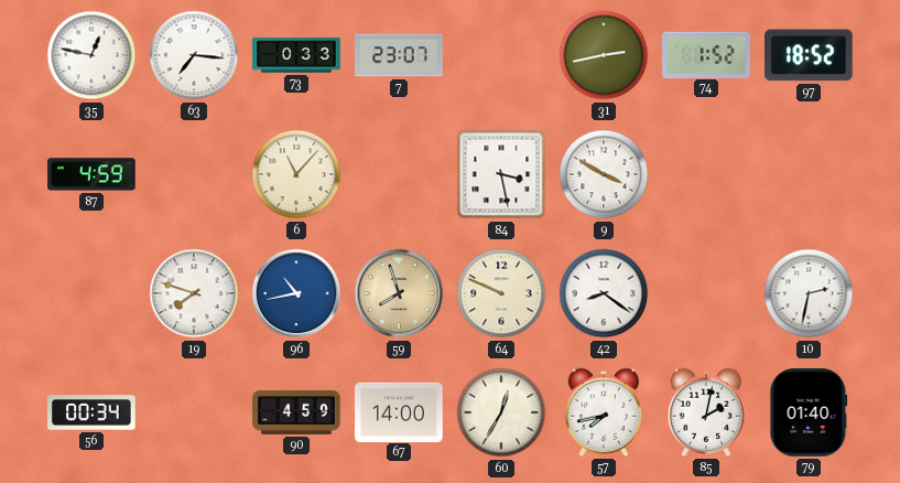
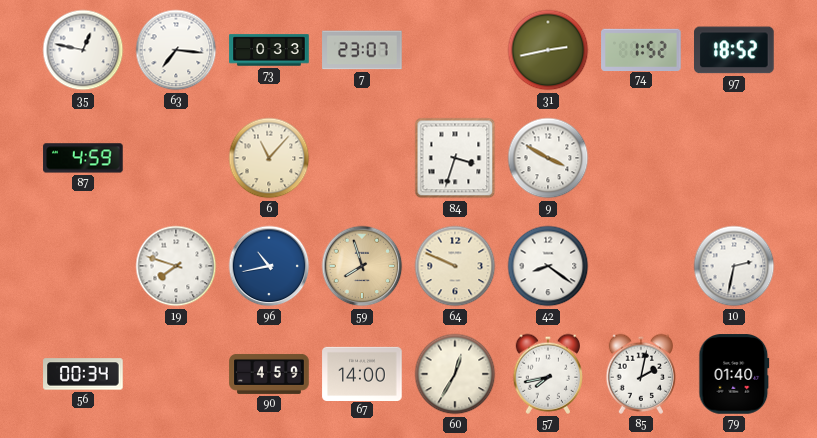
84: 3:28 -> 3:33
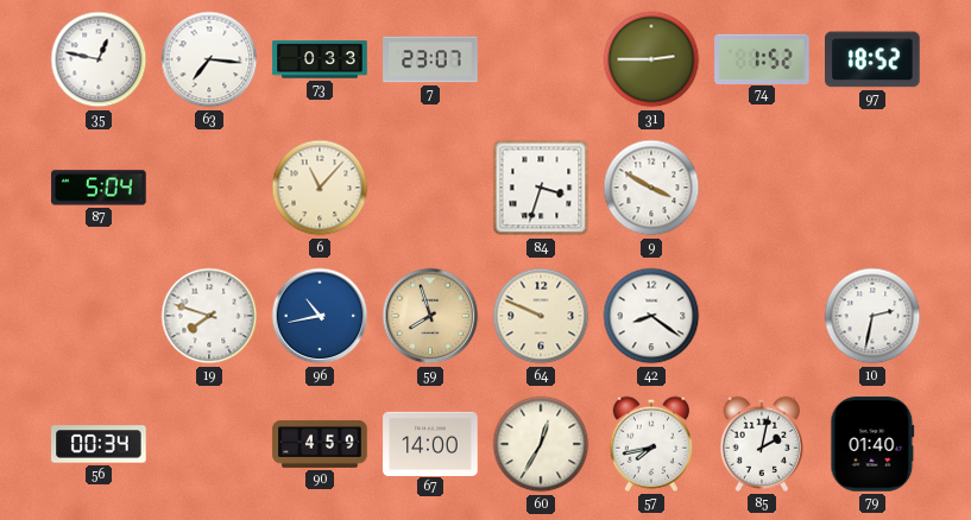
31: 2:43 -> 2:45
87: 4:59 -> 5:04
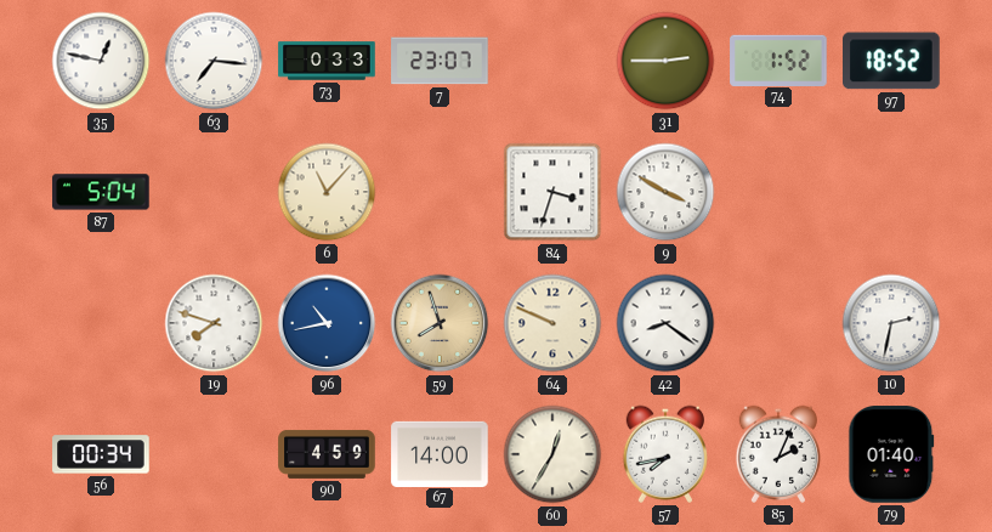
85: 2:02 -> 2:04
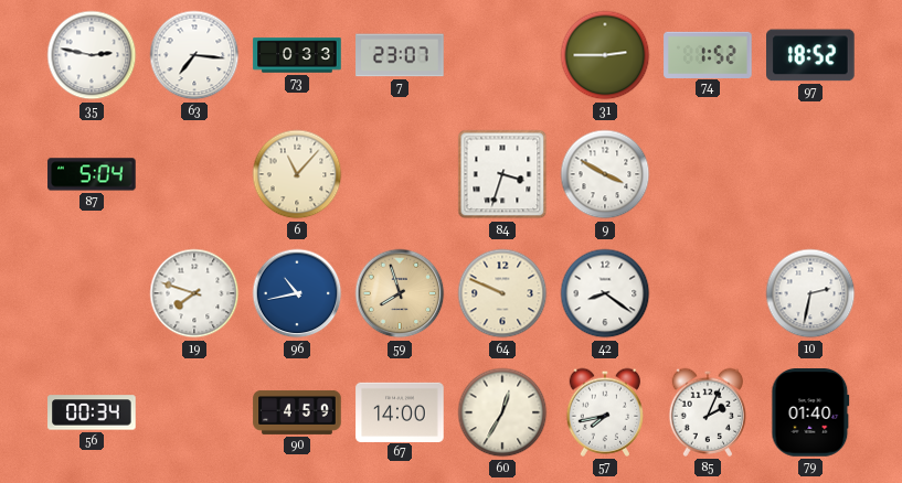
35: 12:47 -> 2:47
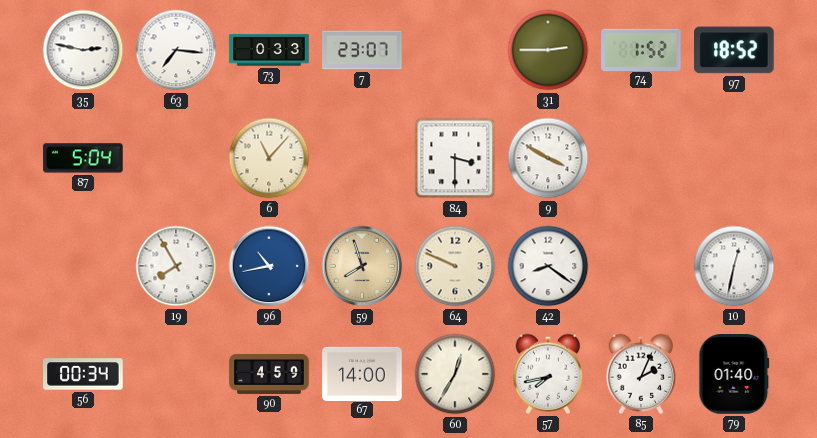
84: 3:33 -> 3:30
19: 7:48 -> 7:55
10: 2:32 -> 12:32
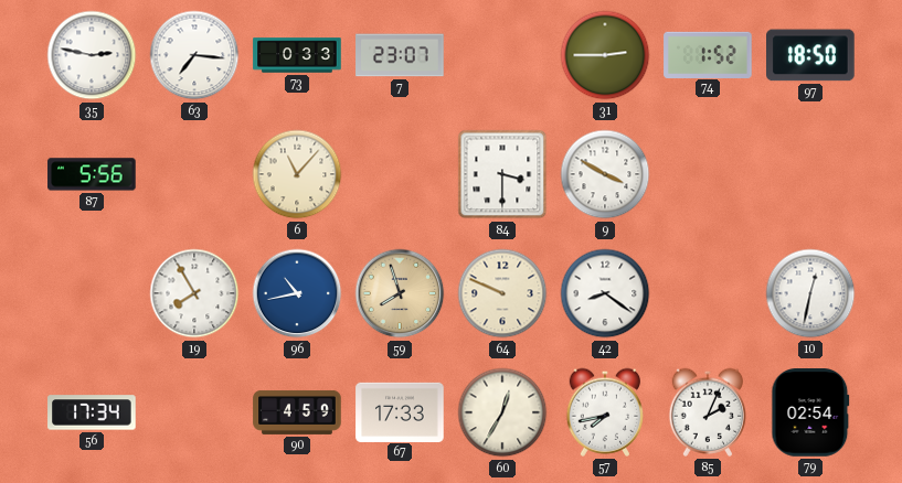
97: 18:52 -> 18:50
87: 5:04 -> 5:56
56: 00:34 -> 17:34
67: 14:00 -> 17:33
79: 01:40 -> 02:54
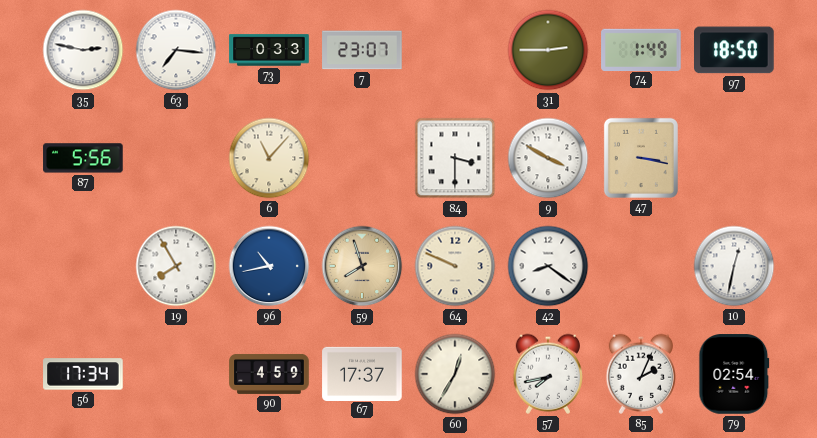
74: 1:52 -> 1:49
47: none -> 3:17
67: 17:33 -> 17:37
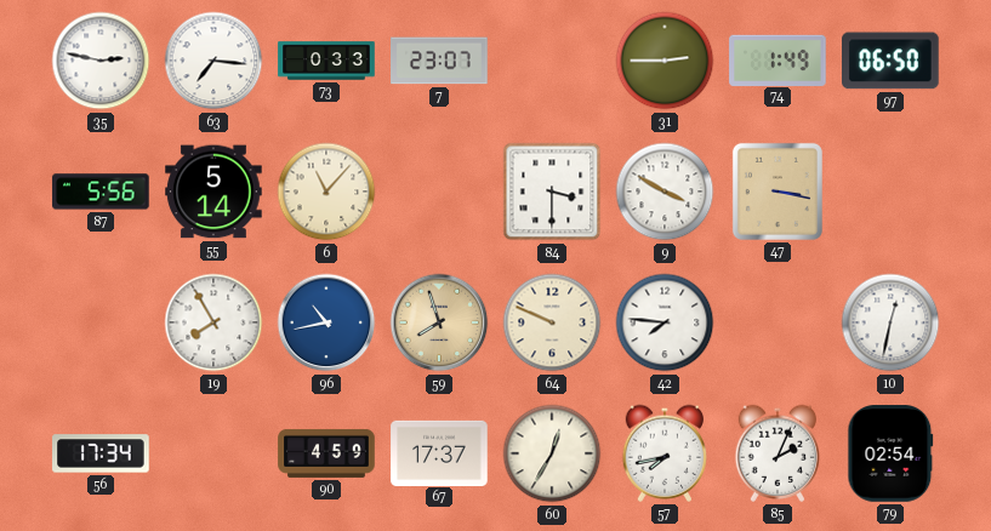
97: 18:50 -> 06:50
55: none -> 5:14
42: 8:21 -> 7:46
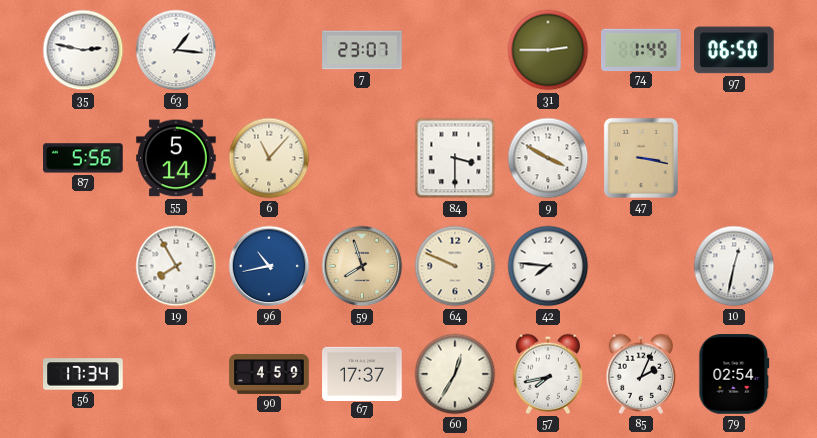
63: 7:16 -> 1:16
73: 0:33 -> none
